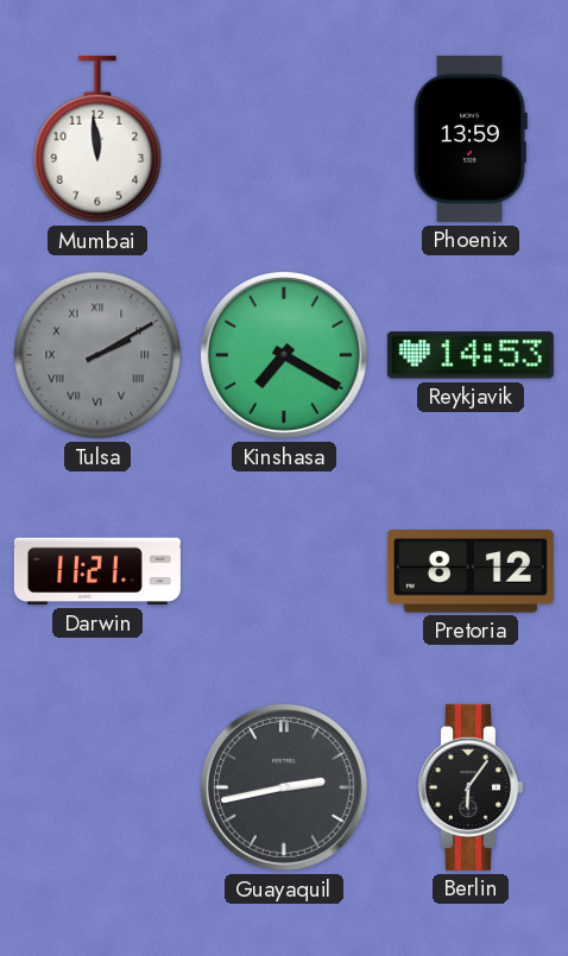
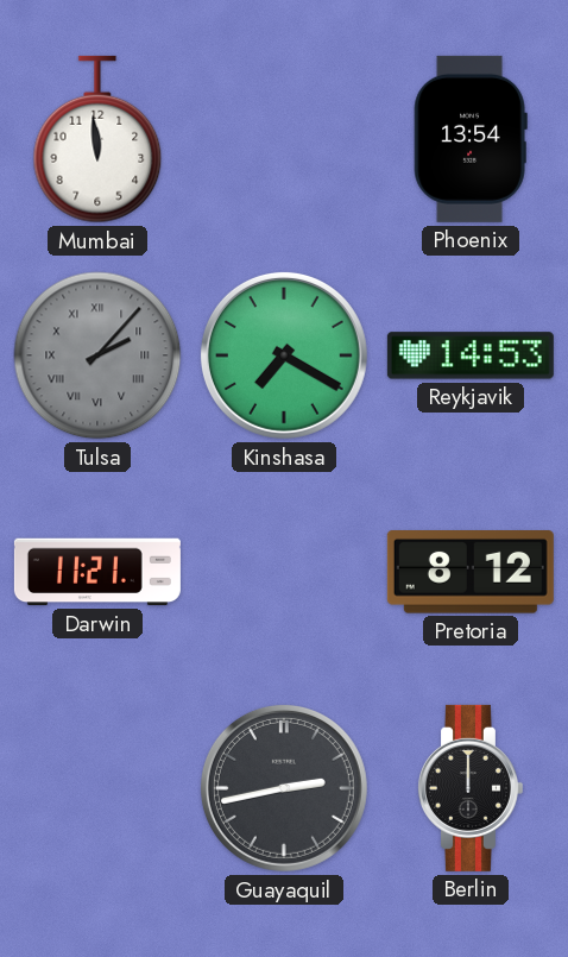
Phoenix: 13:59 -> 13:54
Tulsa: 2:10 -> 2:07
Berlin: 6:06 -> 12:00
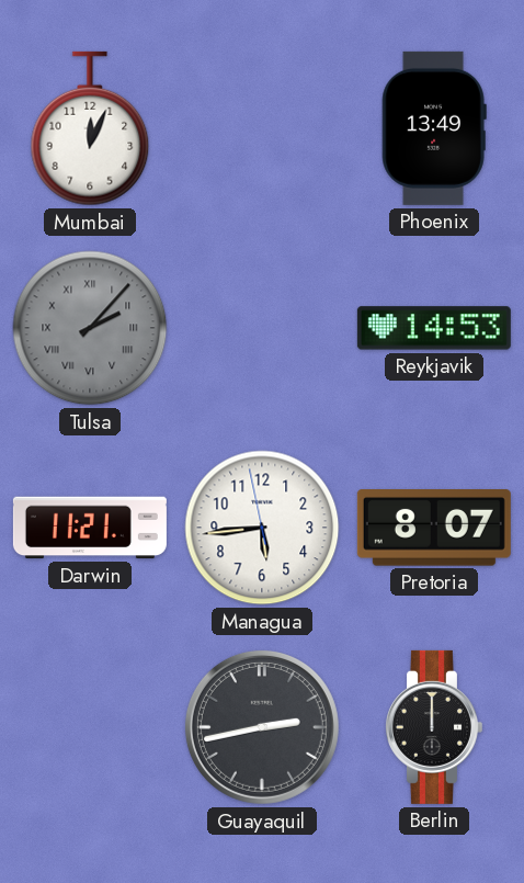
Mumbai: 11:59 -> 12:04
Phoenix: 13:54 -> 13:49
Kinshasa: 7:20 -> none
Managua: none -> 5:43
Pretoria: 8:12 -> 8:07
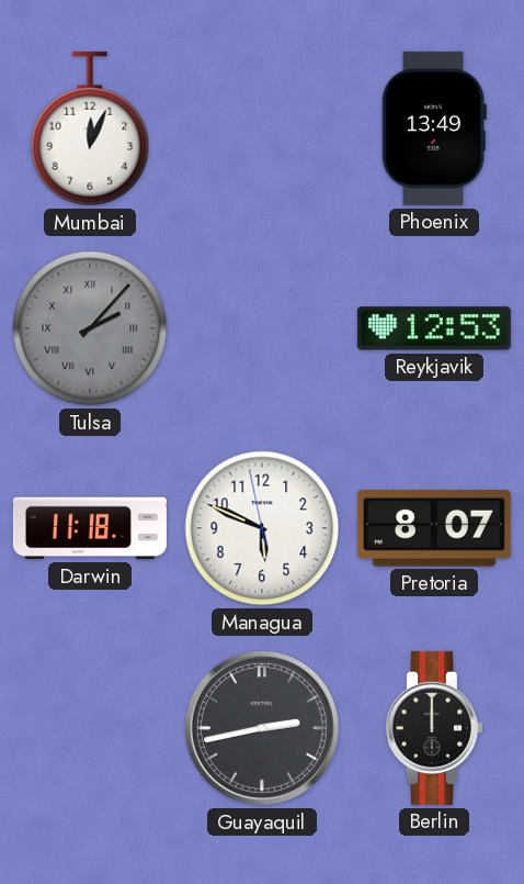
Reykjavik: 14:53 -> 12:53
Darwin: 11:21 -> 11:18
Managua: 5:43 -> 5:48
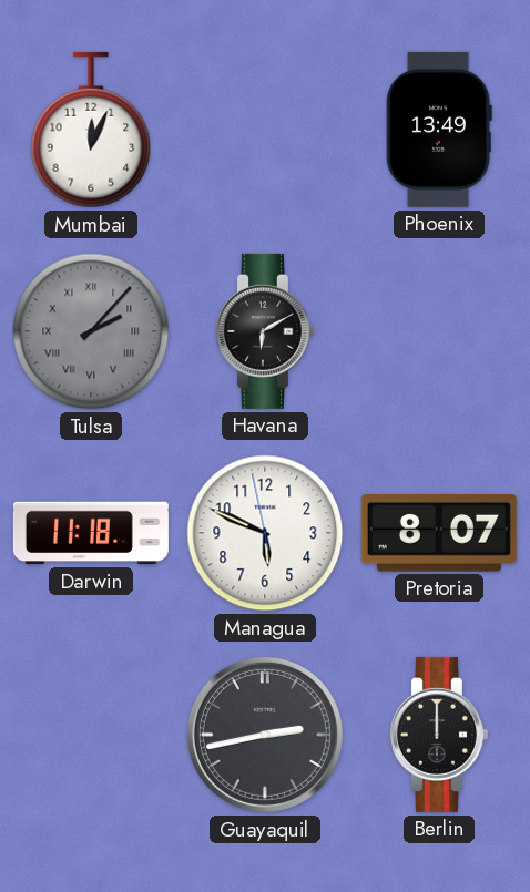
Havana: none -> 6:10
Reykjavik: 12:53 -> none
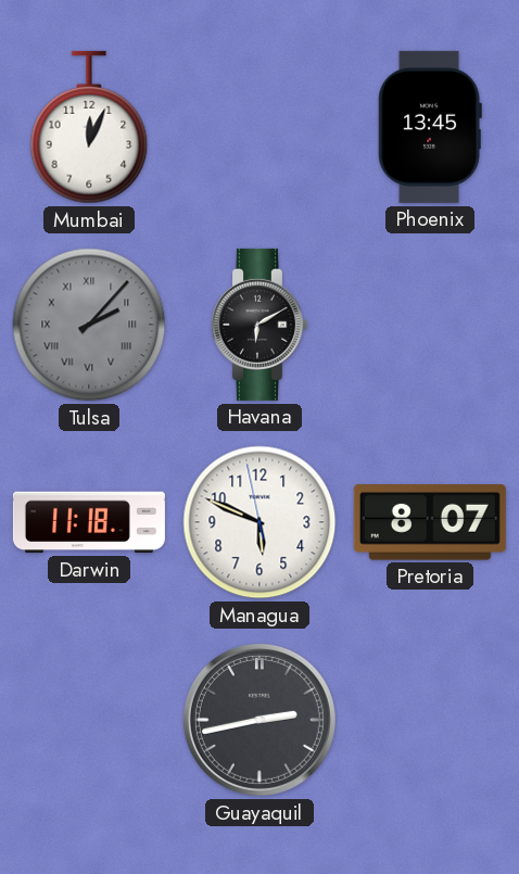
Phoenix: 13:49 -> 13:45
Berlin: 12:00 -> none
